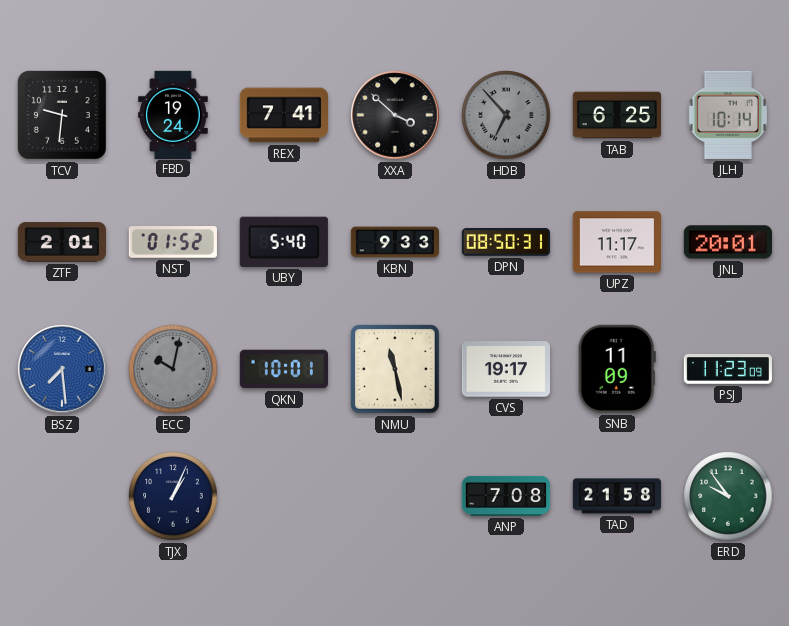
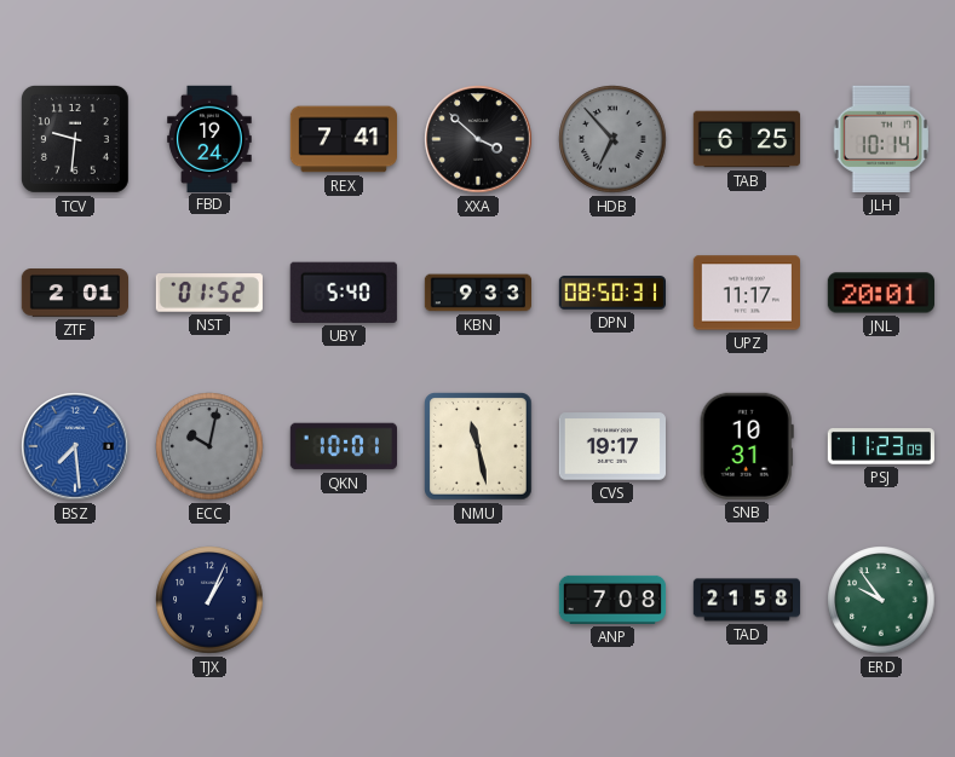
SNB: 11:09 -> 10:31
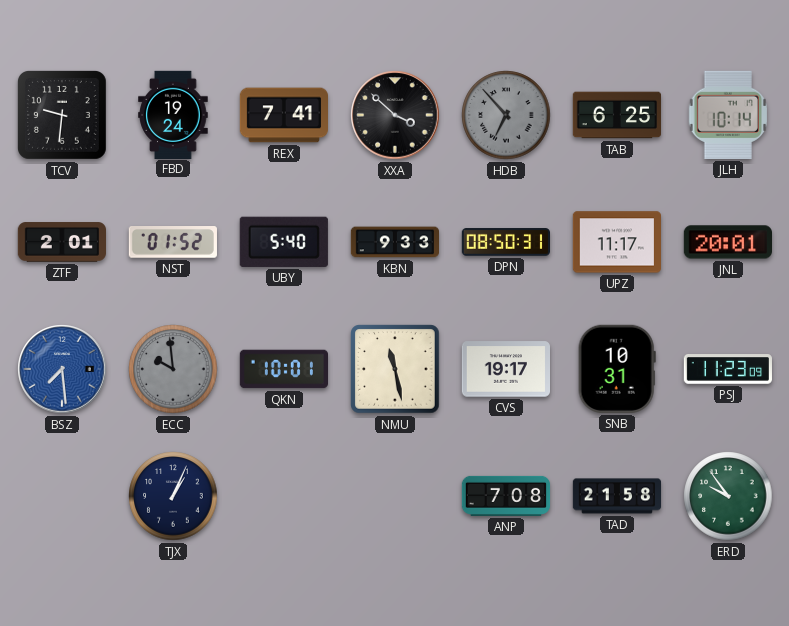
ECC: 10:02 -> 9:59
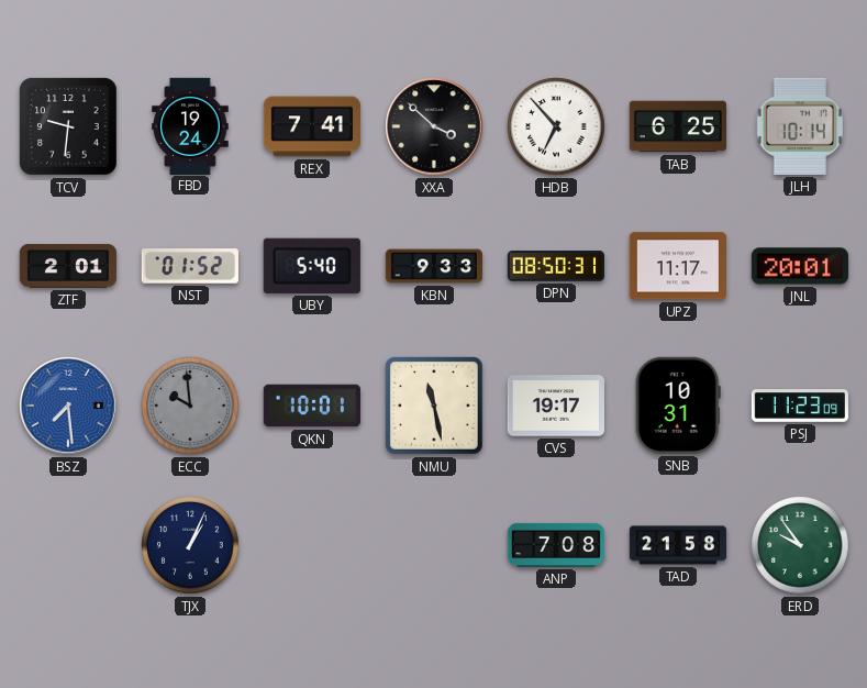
HDB dial: grey -> white
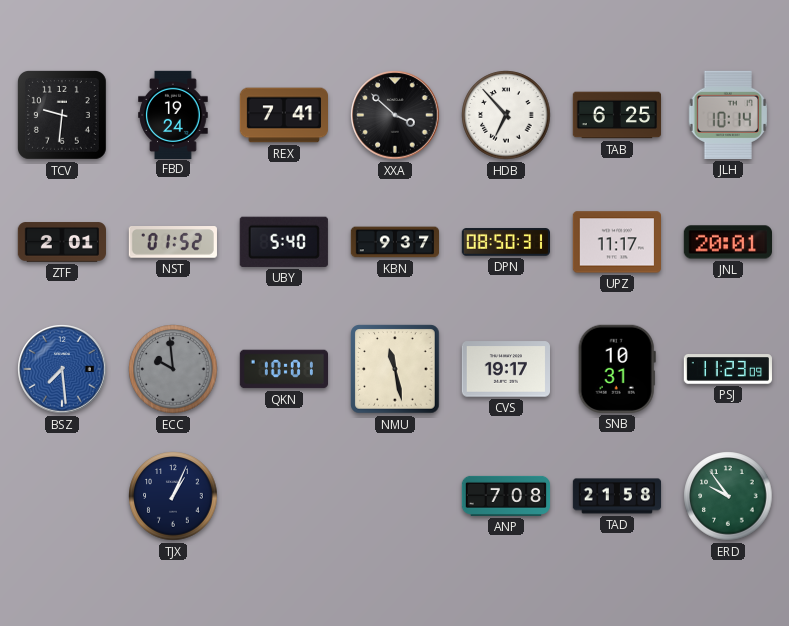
KBN: 9:33 -> 9:37
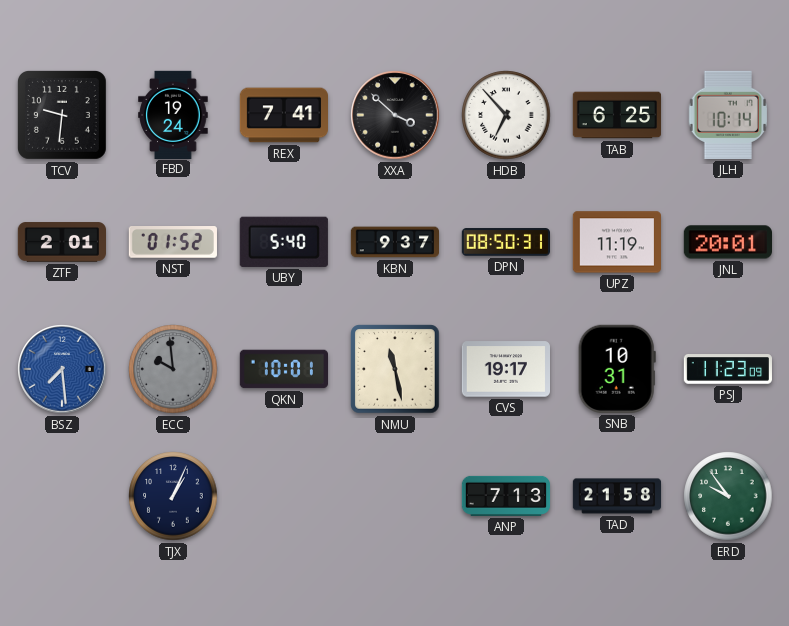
UPZ: 11:17 -> 11:19
ANP: 7:08 -> 7:13
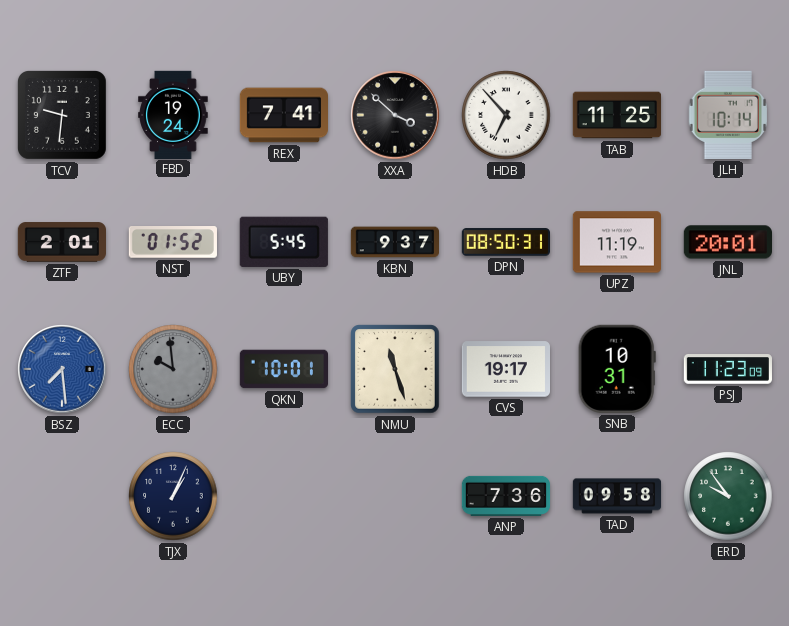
TAB: 6:25 -> 11:25
UBY: 5:40 -> 5:45
NMU: 11:28 -> 11:27
ANP: 7:13 -> 7:36
TAD: 21:58 -> 09:58
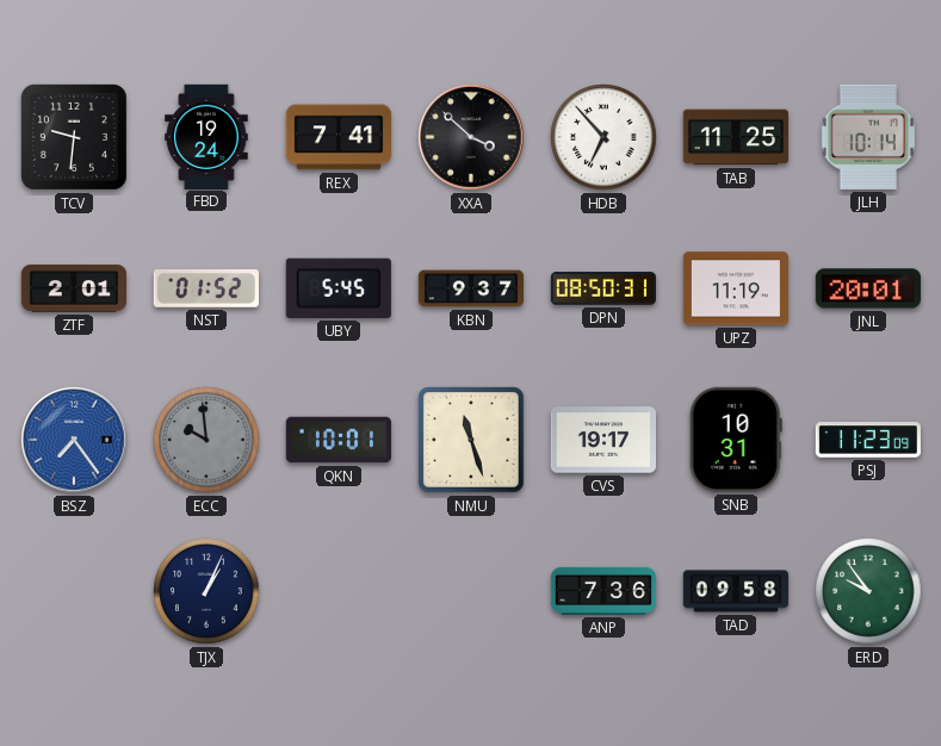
BSZ: 7:29 -> 7:24
